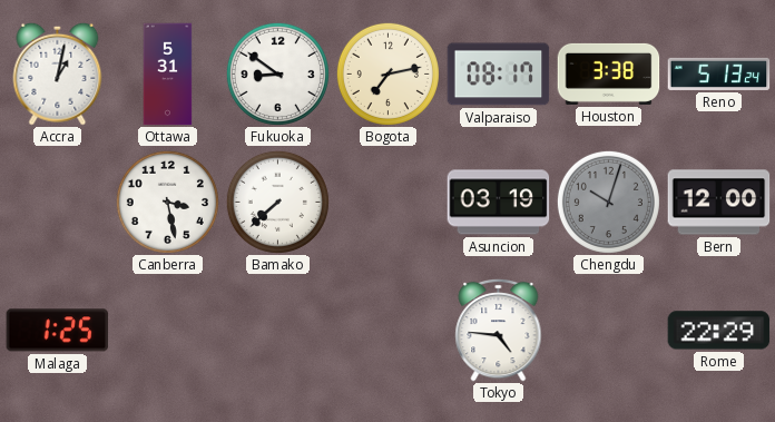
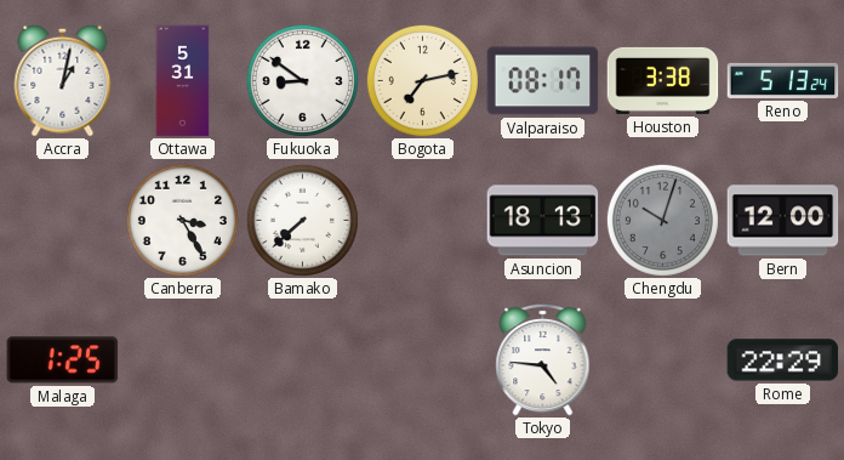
Canberra: 3:28 -> 3:25
Asuncion: 03:19 -> 18:13
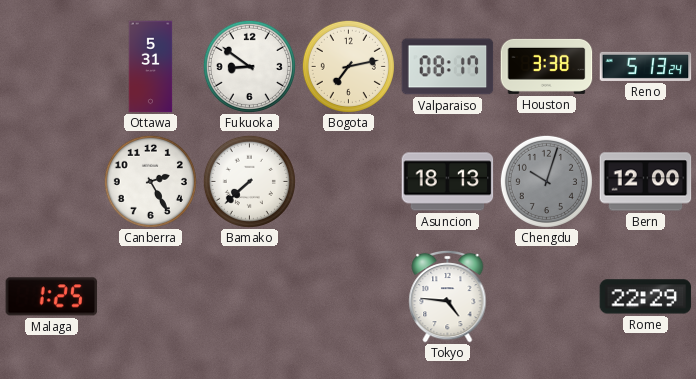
Accra: 1:02 -> none
Canberra: 3:25 -> 2:25
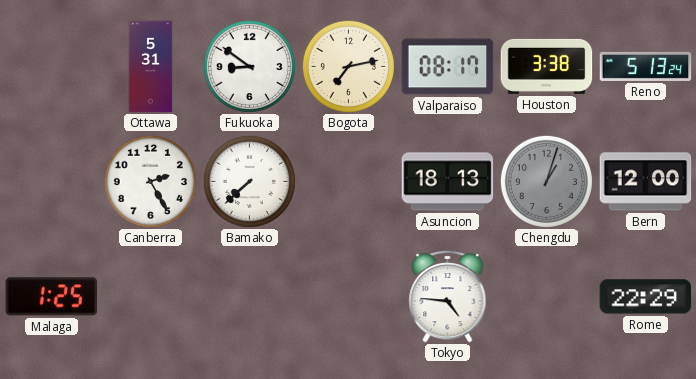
Chengdu: 10:03 -> 1:03
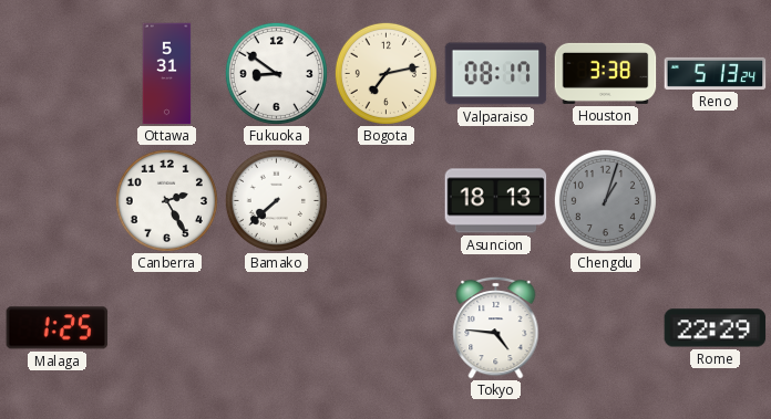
Bern: 12:00 -> none
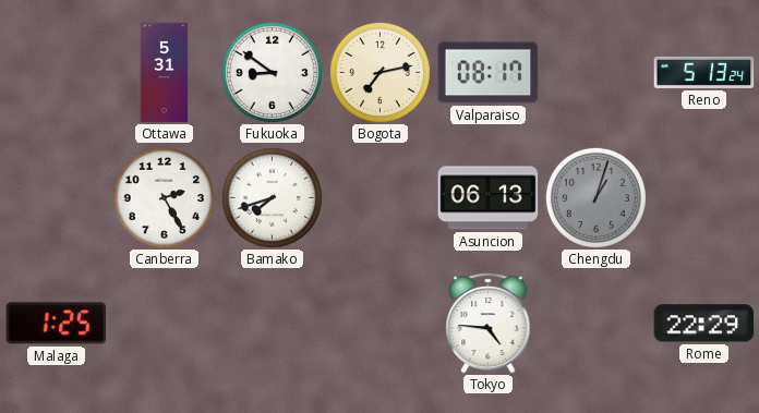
Houston: 3:38 -> none
Bamako: 7:38 -> 7:42
Asuncion: 18:13 -> 06:13
